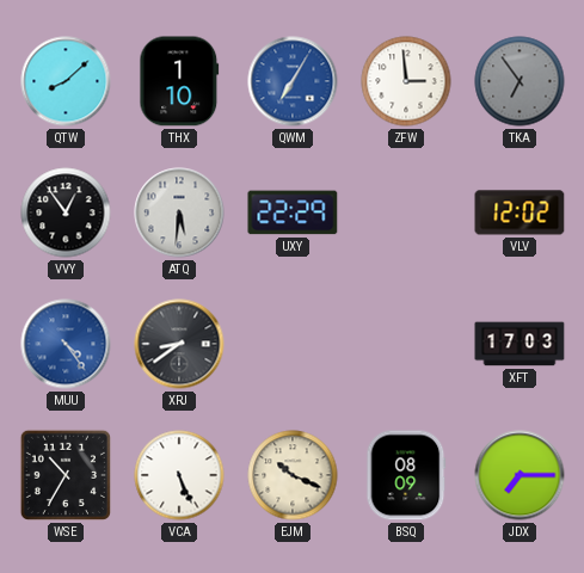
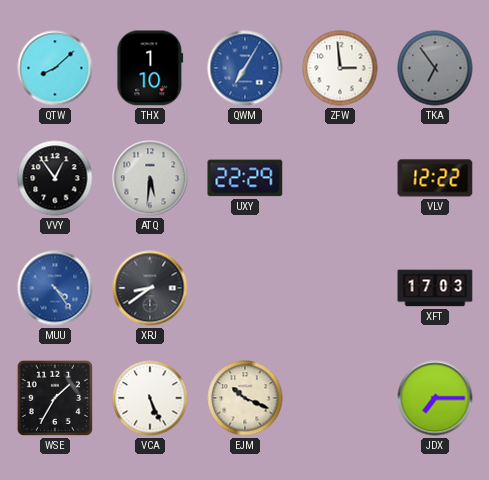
VLV: 12:02 -> 12:22
WSE: 10:35 -> 1:35
BSQ: 08:09 -> none
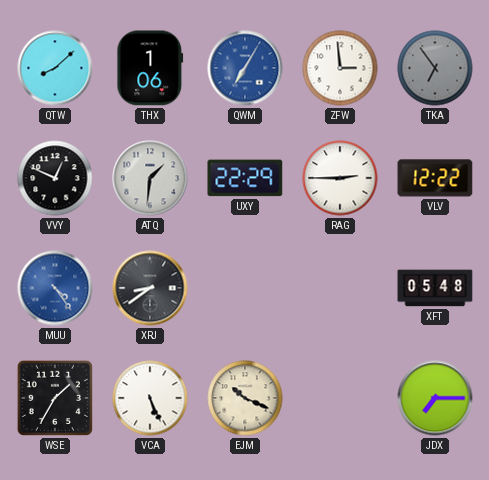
THX: 1:10 -> 1:06
VVY: 12:54 -> 12:49
ATQ: 5:31 -> 1:31
RAG: none -> 2:45
XFT: 17:03 -> 05:48
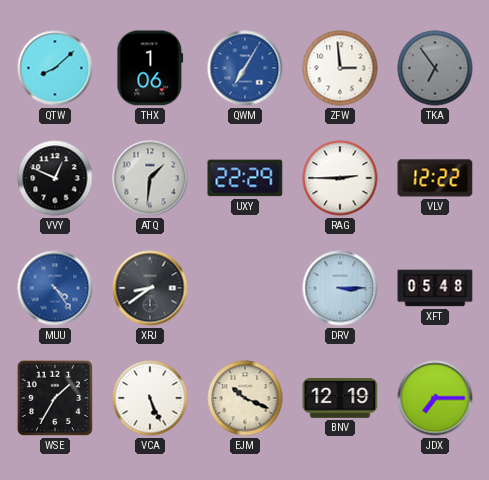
DRV: none -> 3:15
BNV: none -> 12:19
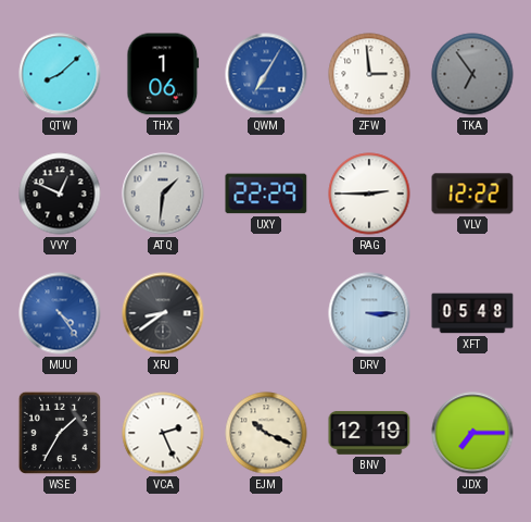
VCA: 5:26 -> 2:26
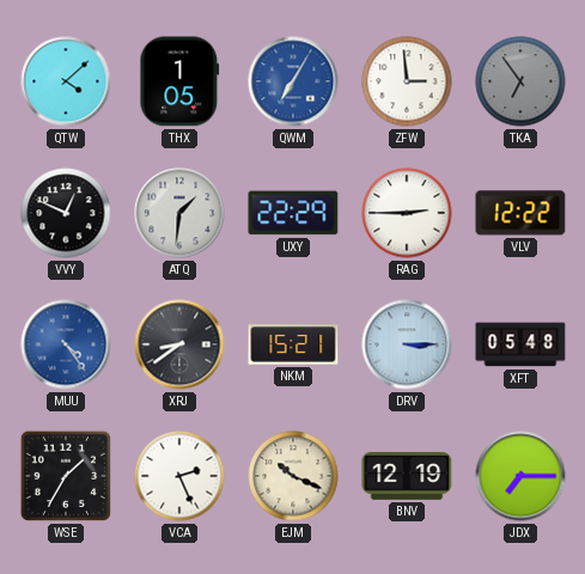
QTW: 8:08 -> 4:08
THX: 1:06 -> 1:05
NKM: none -> 15:21
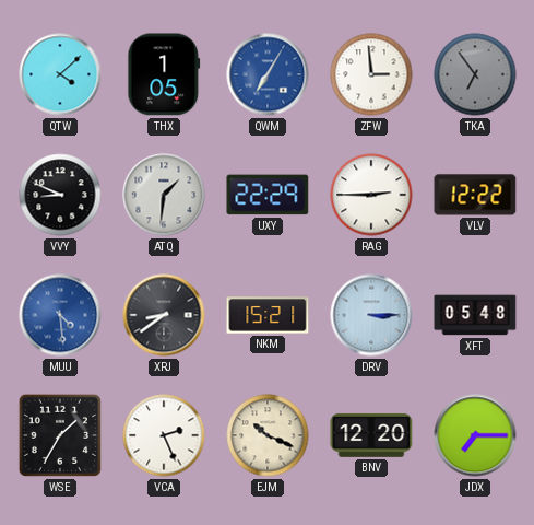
VVY: 12:49 -> 8:49
MUU: 4:24 -> 4:29
BNV: 12:19 -> 12:20
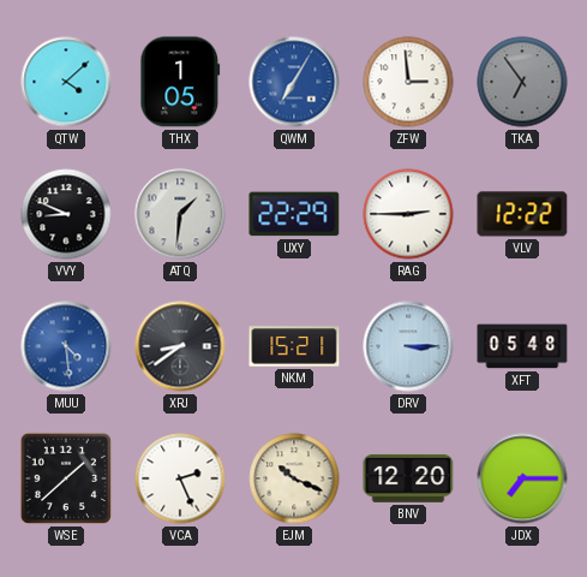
WSE: 1:35 -> 1:38
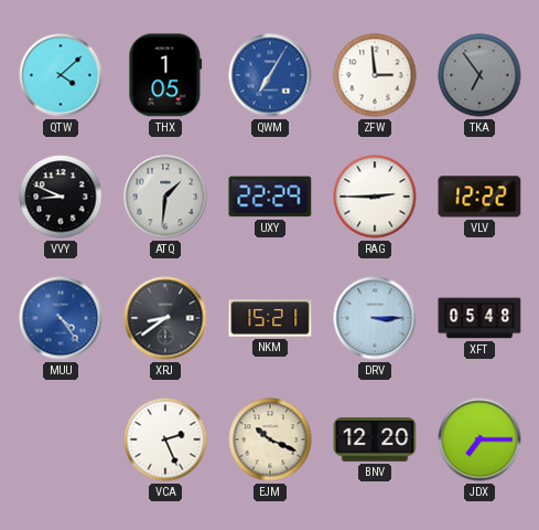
MUU: 4:29 -> 4:24
WSE: 1:38 -> none
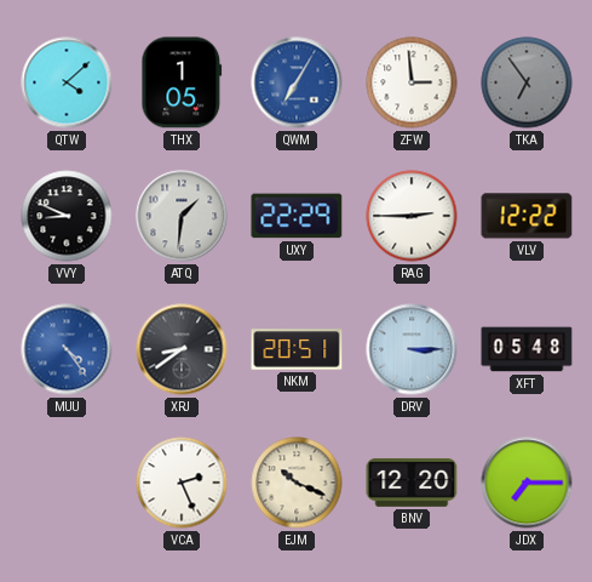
NKM: 15:21 -> 20:51
